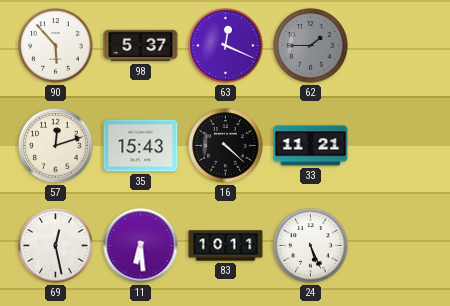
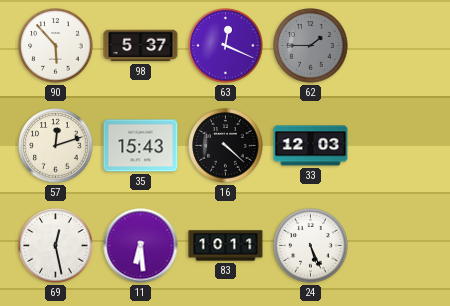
33: 11:21 -> 12:03
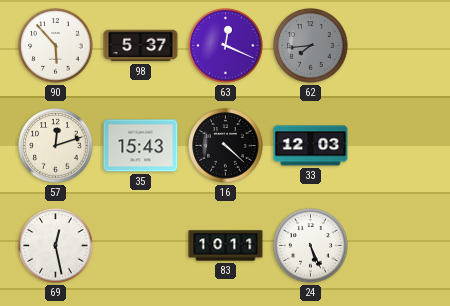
62: 1:45 -> 7:44
11: 6:29 -> none
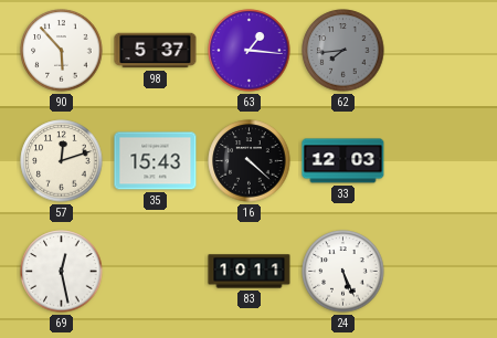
63: 12:19 -> 1:16
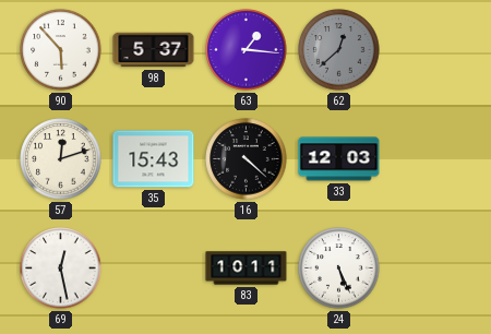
62: 7:44 -> 12:38
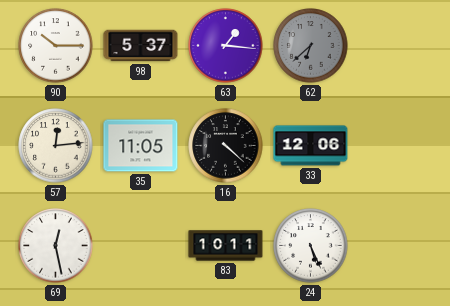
90: 5:53 -> 10:15
62: 12:38 -> 6:38
57: 12:12 -> 12:14
35: 15:43 -> 11:05
33: 12:03 -> 12:06
